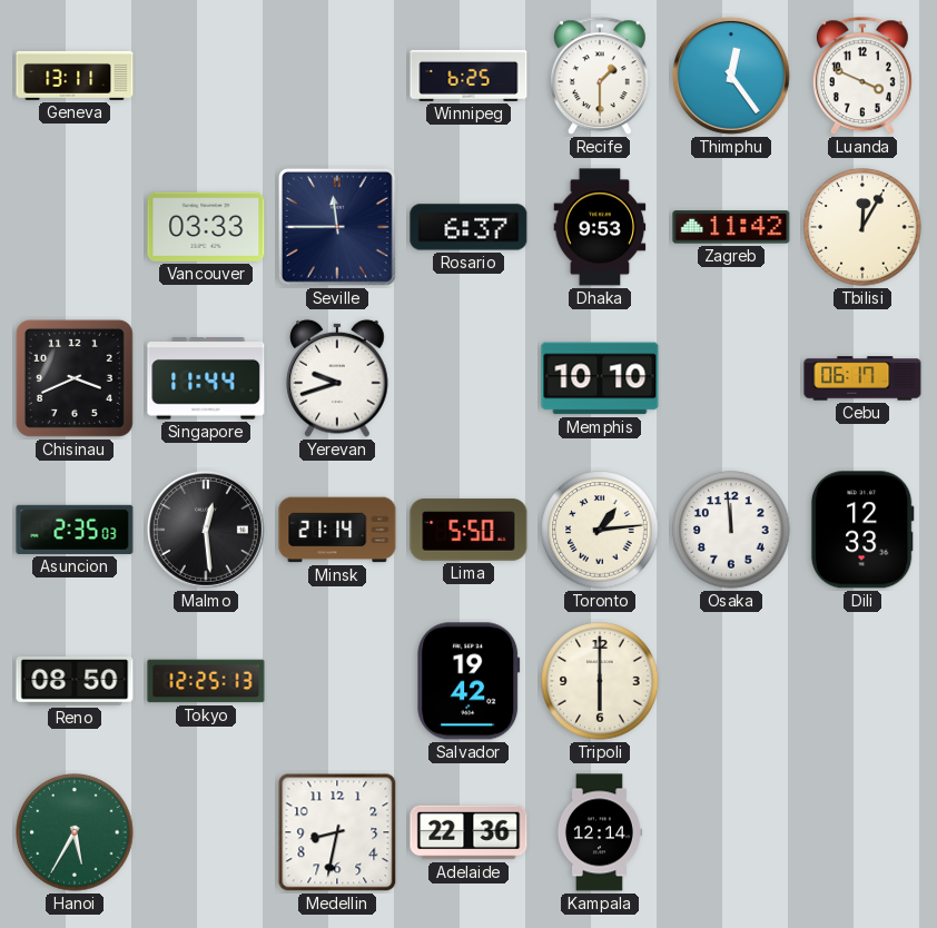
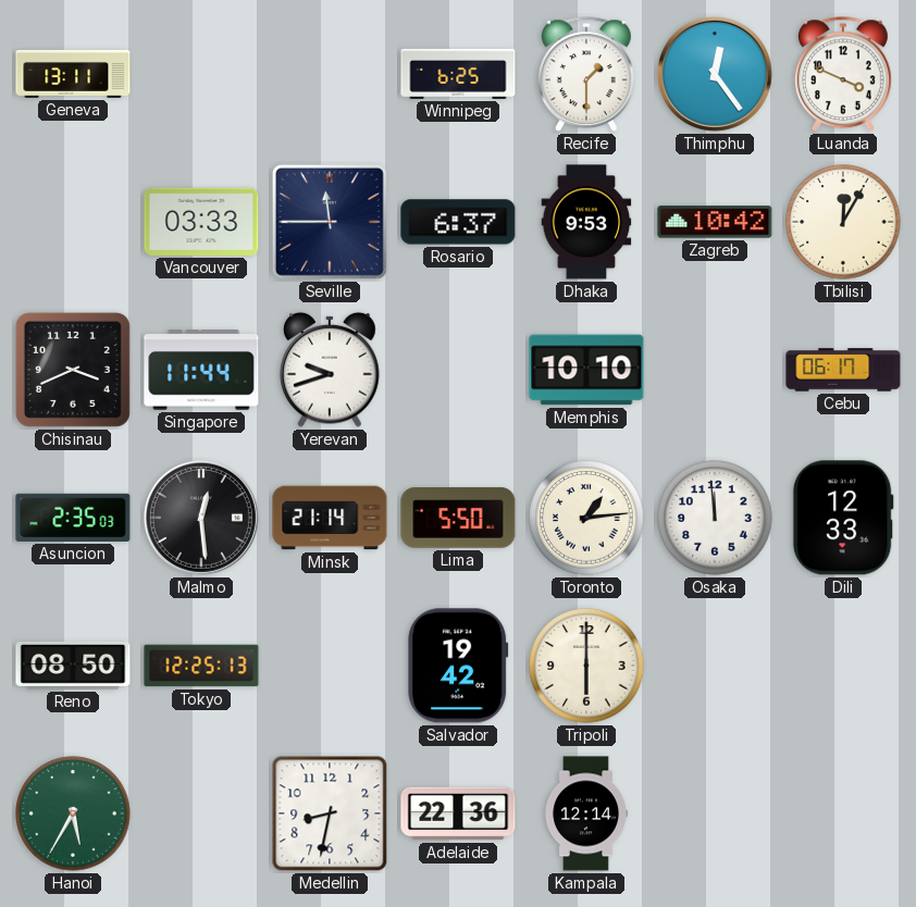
Zagreb: 11:42 -> 10:42
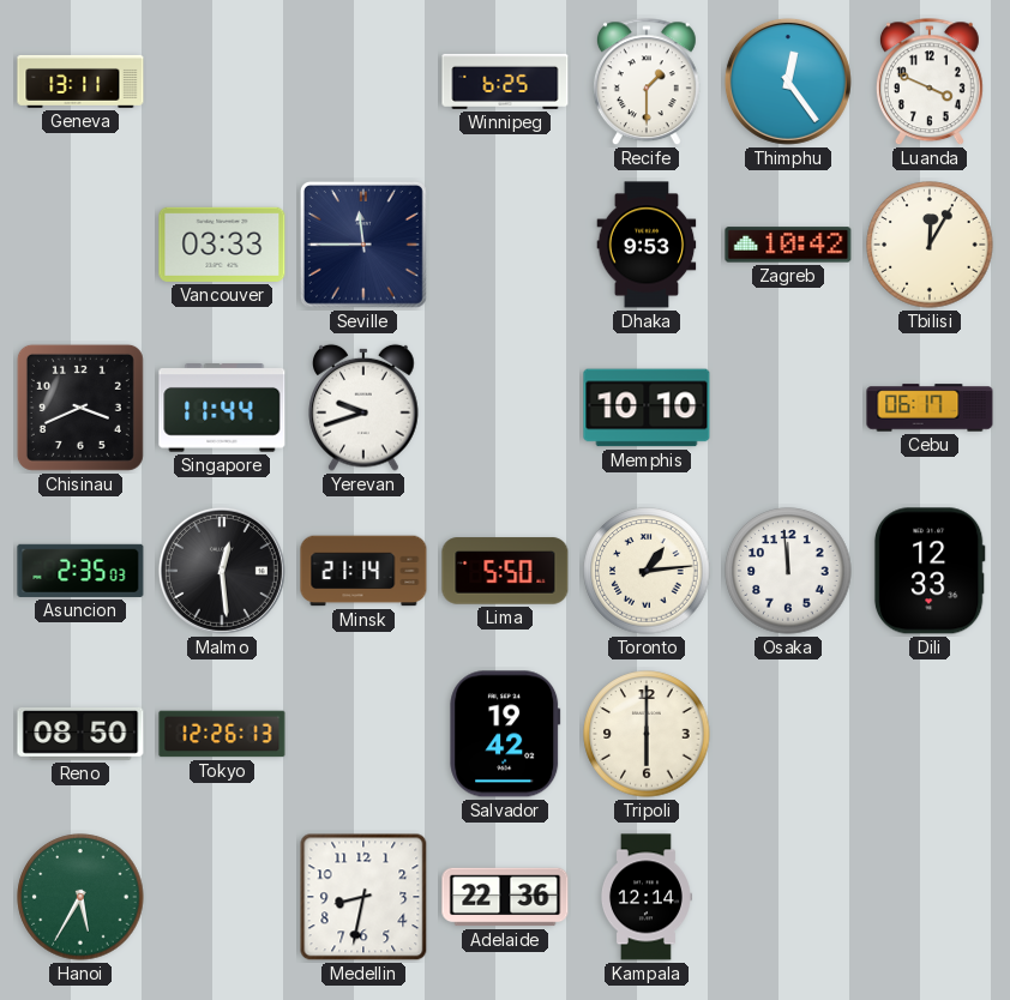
Rosario: 6:37 -> none
Tokyo: 12:25 -> 12:26
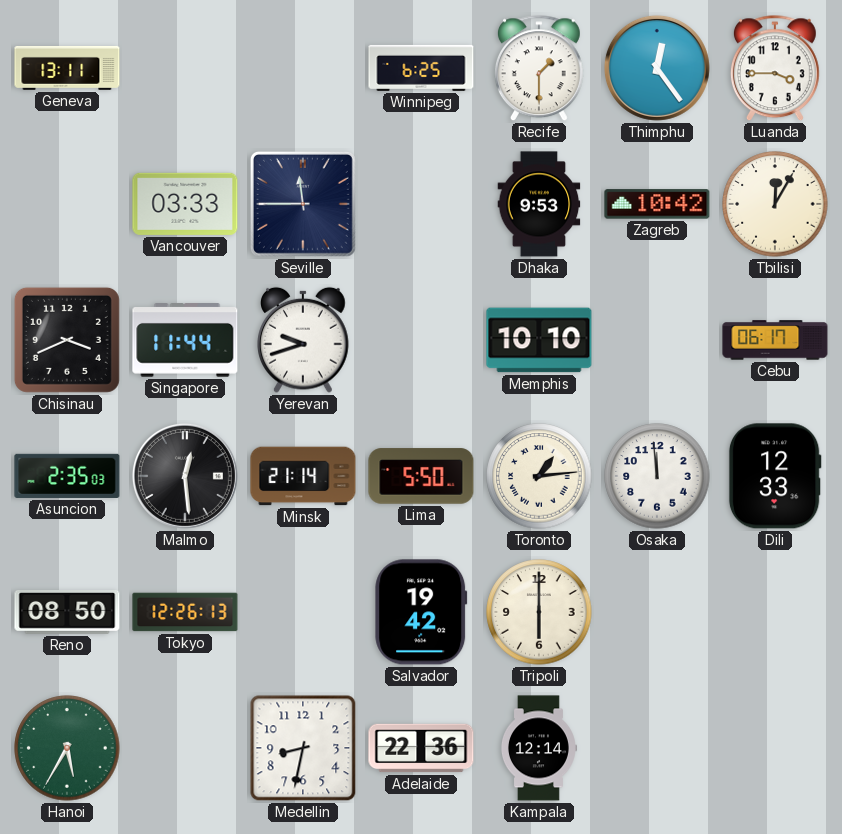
Luanda: 3:49 -> 3:45
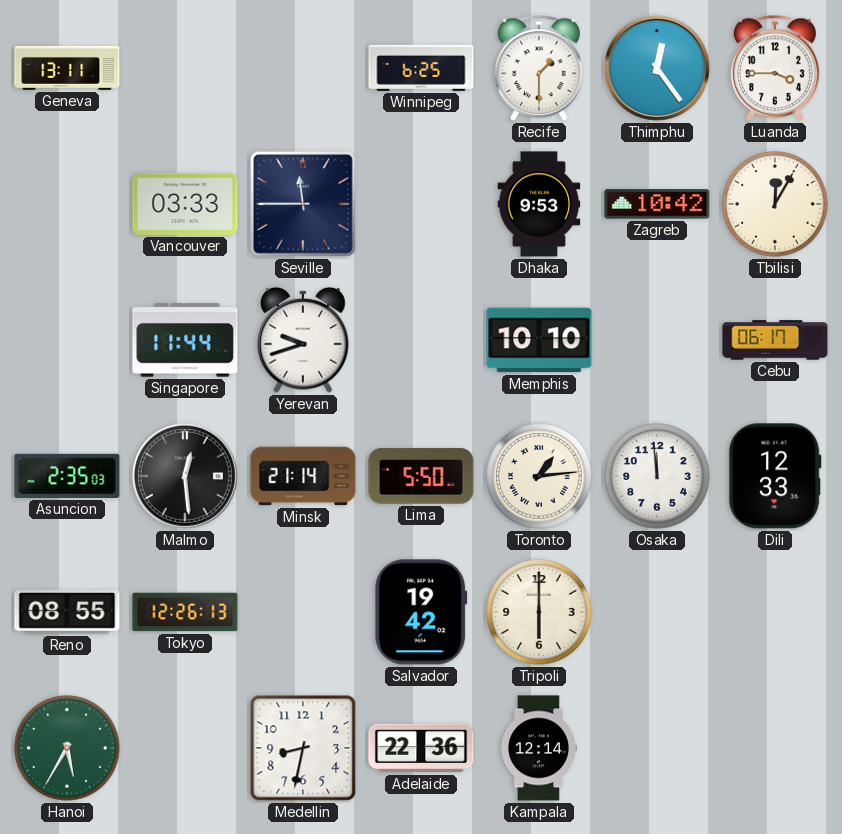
Chisinau: 3:41 -> none
Reno: 08:50 -> 08:55
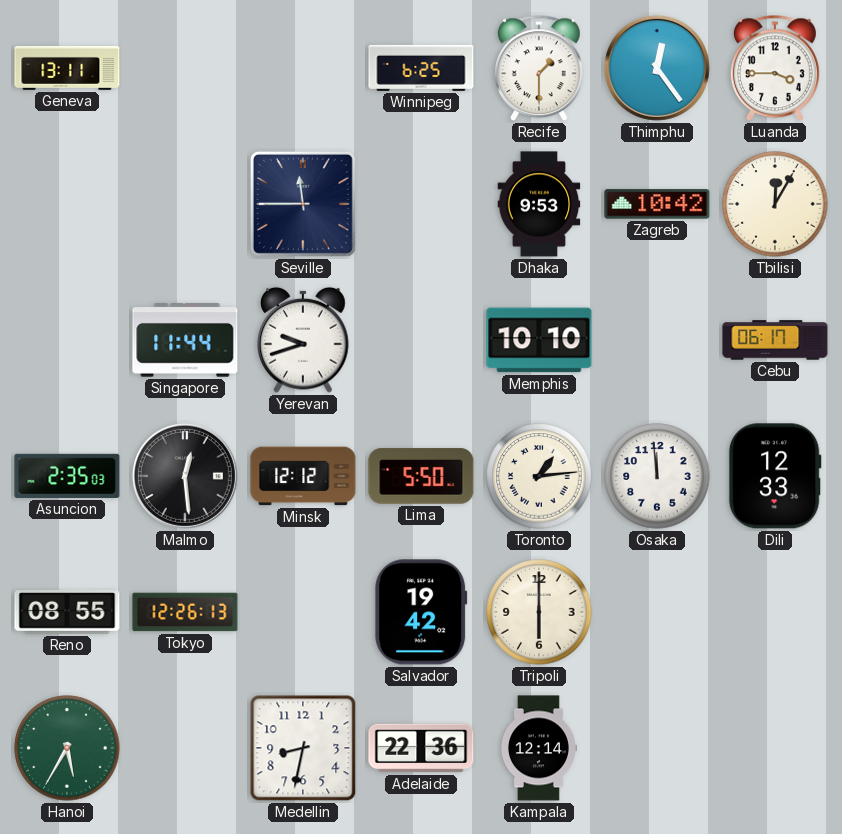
Vancouver: 03:33 -> none
Minsk: 21:14 -> 12:12
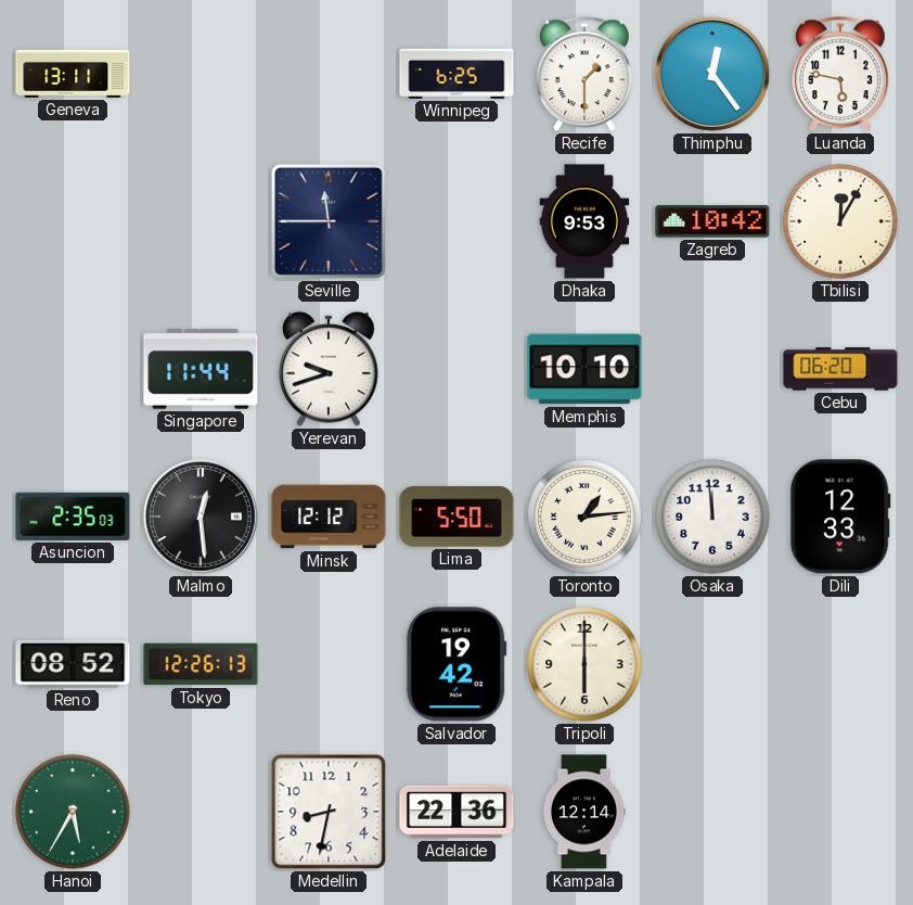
Luanda: 3:45 -> 5:47
Cebu: 06:17 -> 06:20
Reno: 08:55 -> 08:52
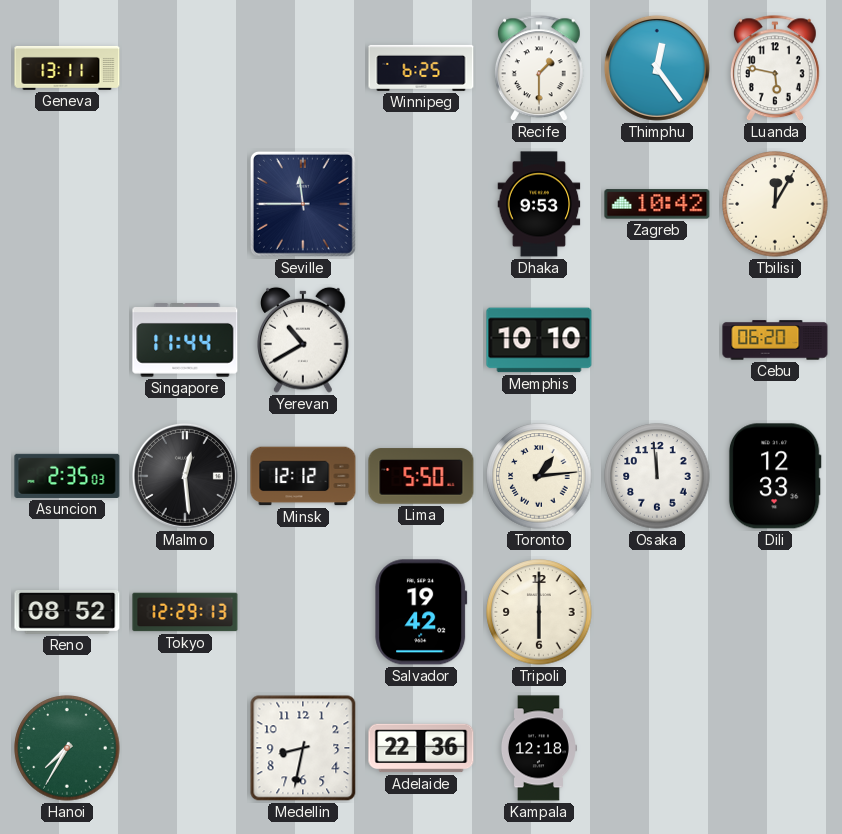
Yerevan: 9:42 -> 10:40
Tokyo: 12:26 -> 12:29
Hanoi: 5:35 -> 7:35
Kampala: 12:14 -> 12:18
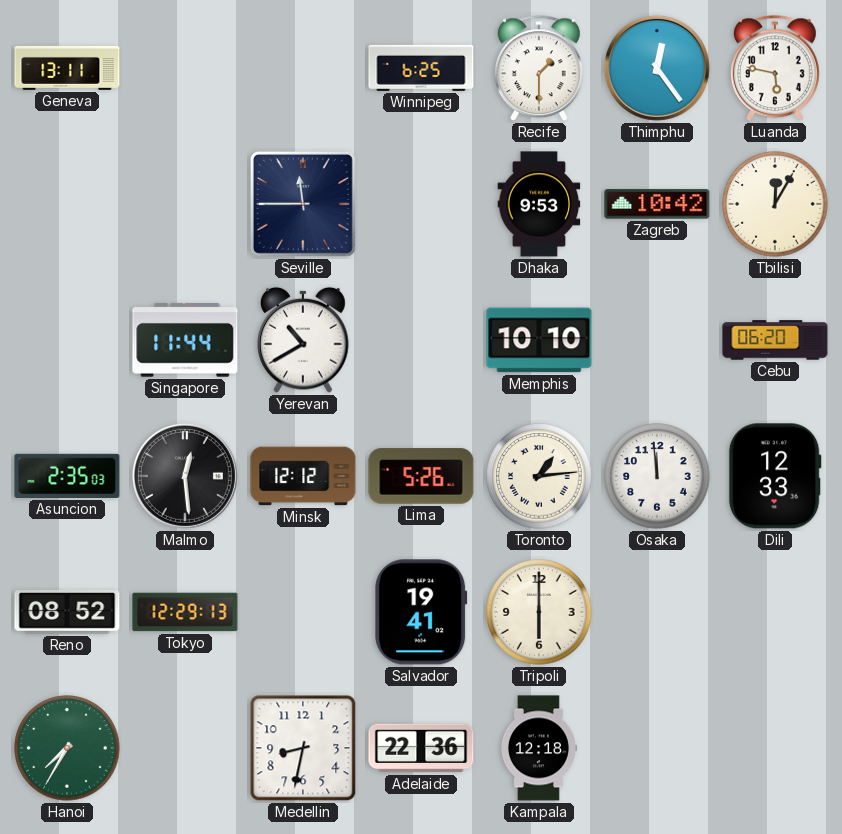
Lima: 5:50 -> 5:26
Salvador: 19:42 -> 19:41
